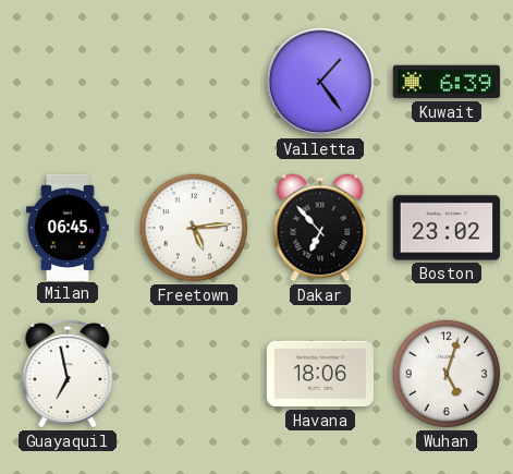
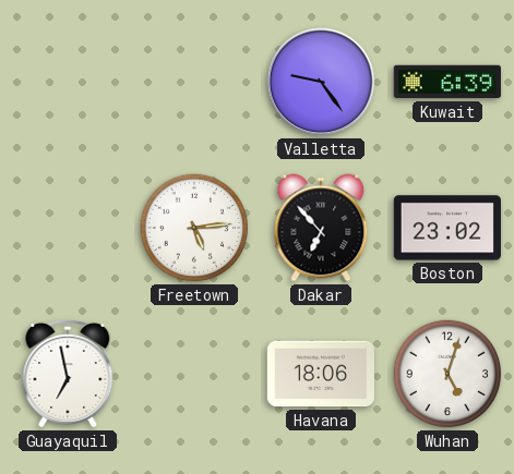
Valletta: 1:24 -> 9:24
Milan: 06:45 -> none
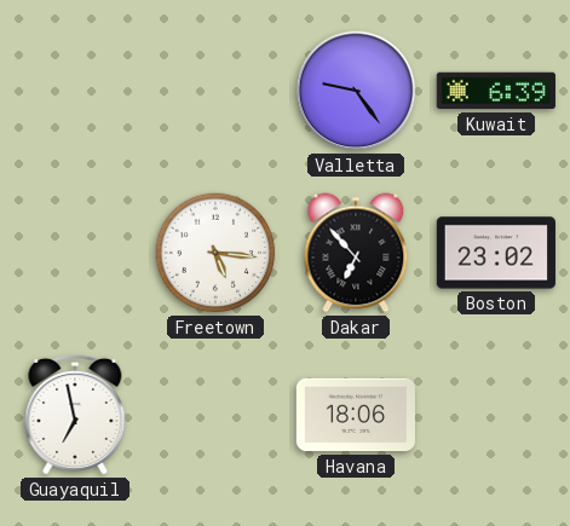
Freetown: 5:14 -> 5:16
Wuhan: 5:03 -> none
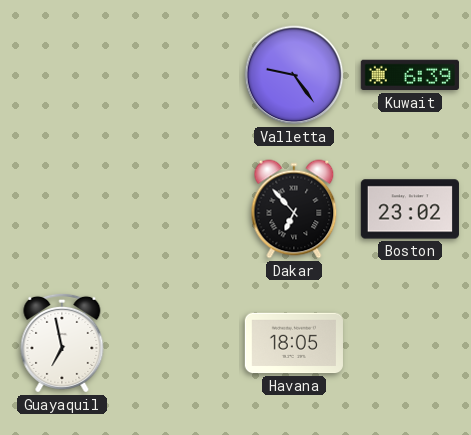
Freetown: 5:16 -> none
Havana: 18:06 -> 18:05
